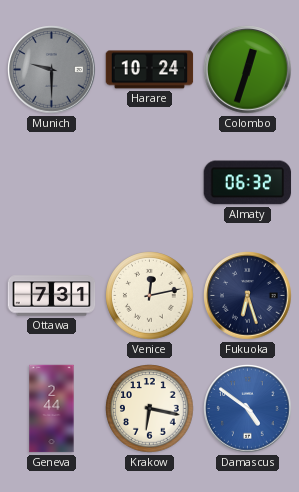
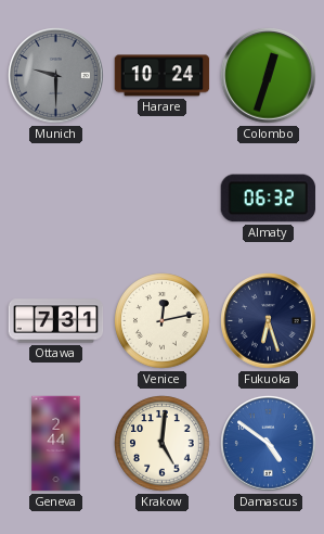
Krakow: 6:17 -> 5:01
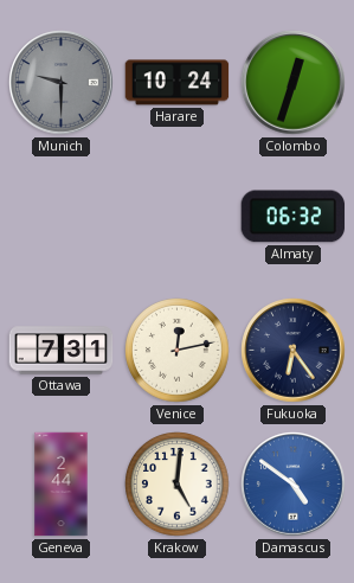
Fukuoka: 6:27 -> 6:24
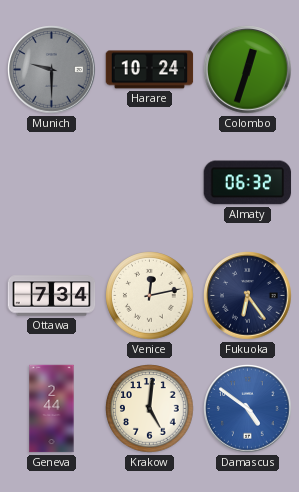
Ottawa: 7:31 -> 7:34
